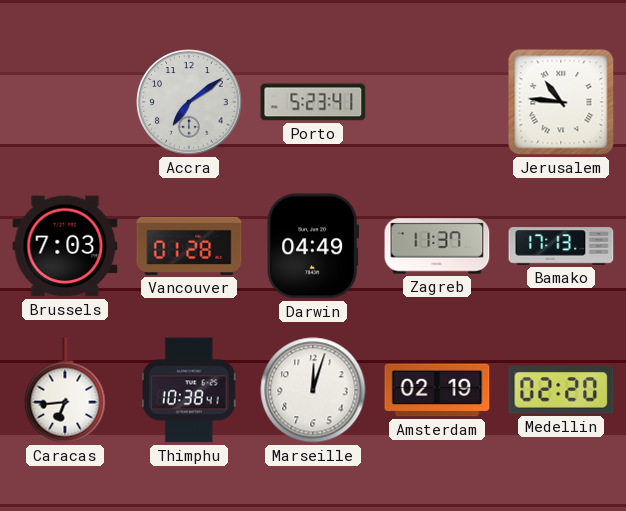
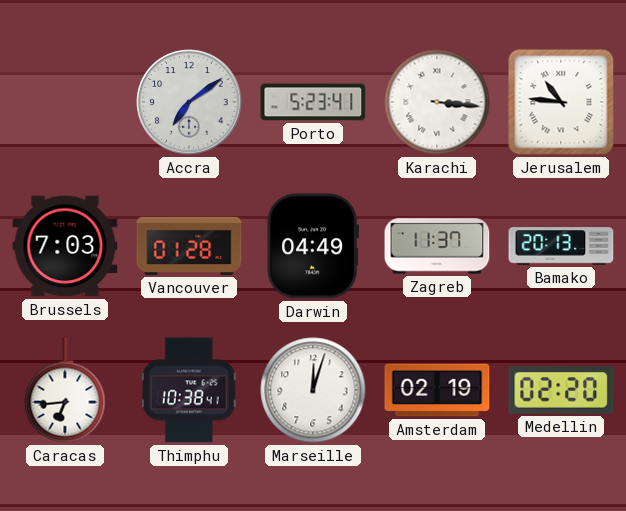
Karachi: none -> 3:16
Bamako: 17:13 -> 20:13
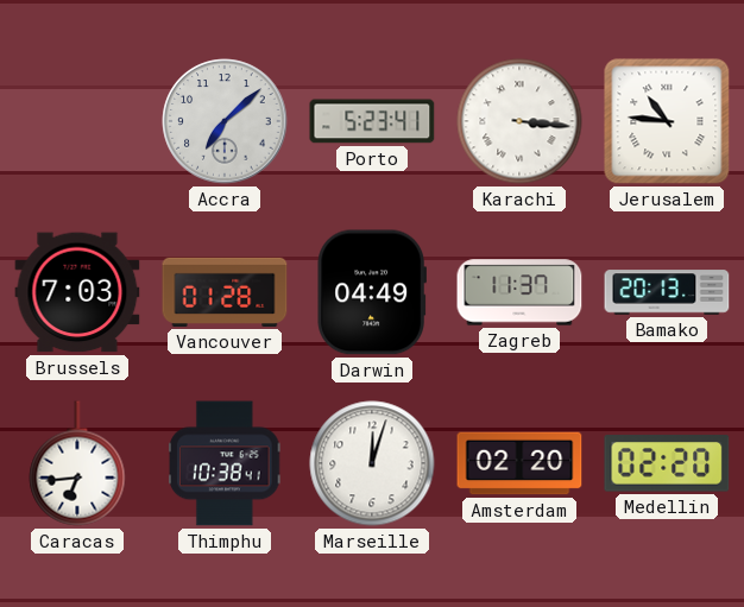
Accra: 7:09 -> 7:08
Amsterdam: 02:19 -> 02:20
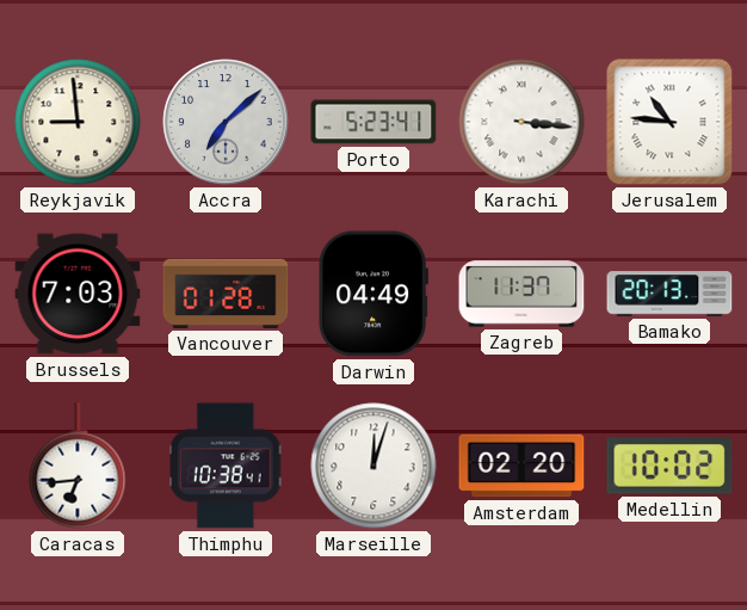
Reykjavik: none -> 8:59
Medellin: 02:20 -> 10:02
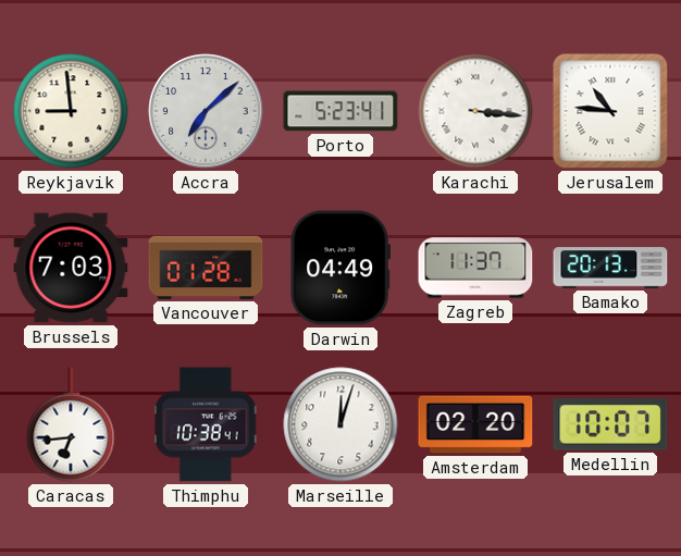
Medellin: 10:02 -> 10:07
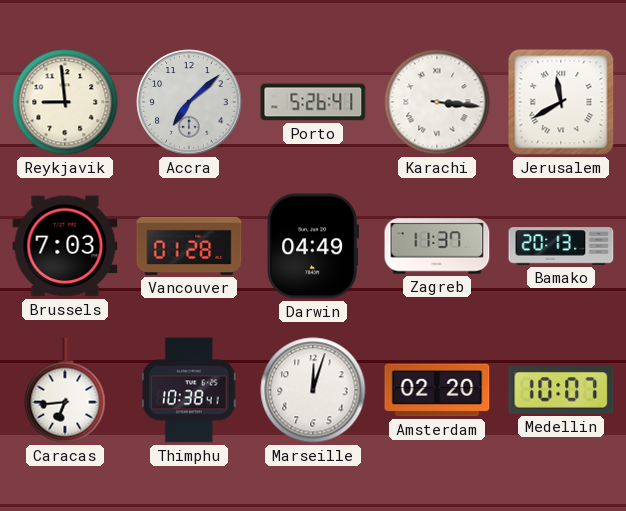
Porto: 5:23 -> 5:26
Jerusalem: 10:46 -> 11:40
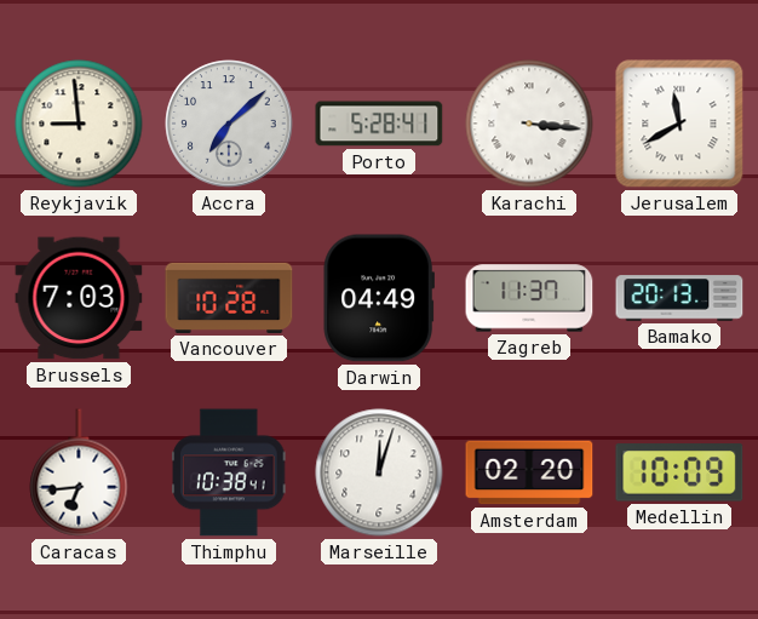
Porto: 5:26 -> 5:28
Vancouver: 01:28 -> 10:28
Medellin: 10:07 -> 10:09
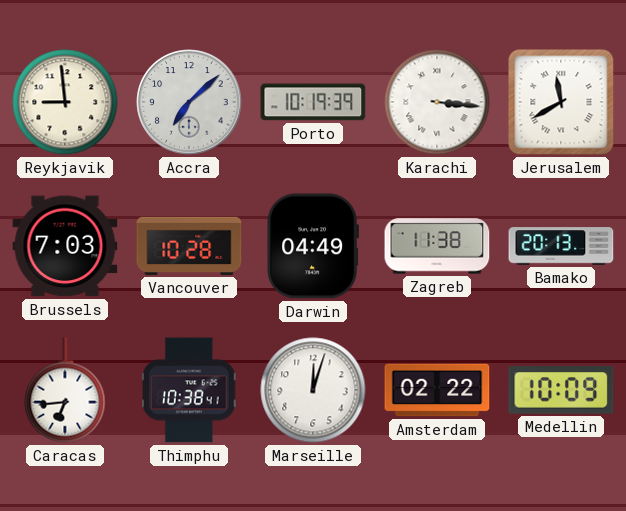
Porto: 5:28 -> 10:19
Zagreb: 11:37 -> 11:38
Amsterdam: 02:20 -> 02:22
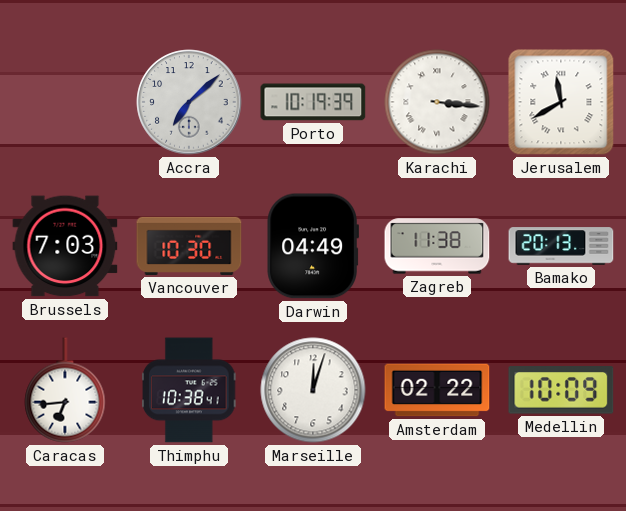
Reykjavik: 8:59 -> none
Vancouver: 10:28 -> 10:30
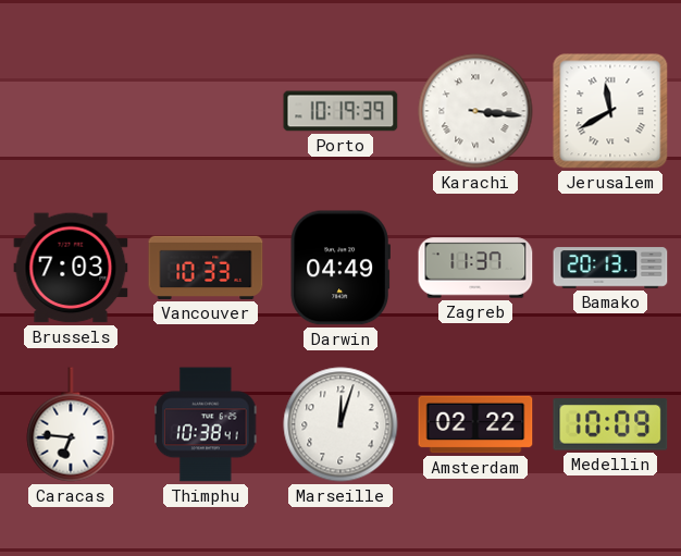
Accra: 7:08 -> none
Vancouver: 10:30 -> 10:33
Zagreb: 11:38 -> 11:37
Caracas: 6:44 -> 6:46
